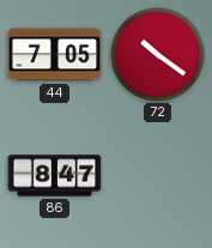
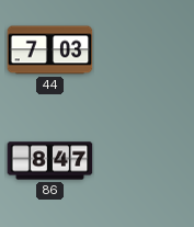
44: 7:05 -> 7:03
72: 10:21 -> none
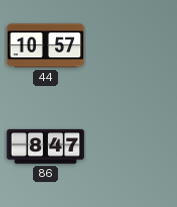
44: 7:03 -> 10:57
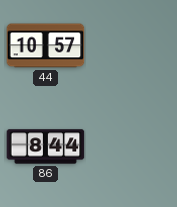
86: 8:47 -> 8:44
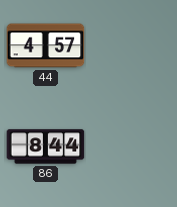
44: 10:57 -> 4:57
